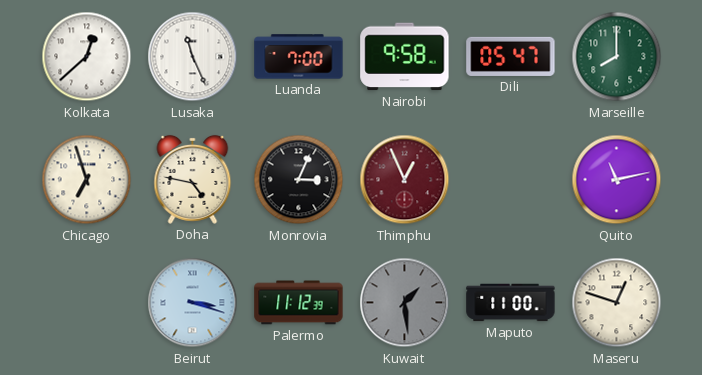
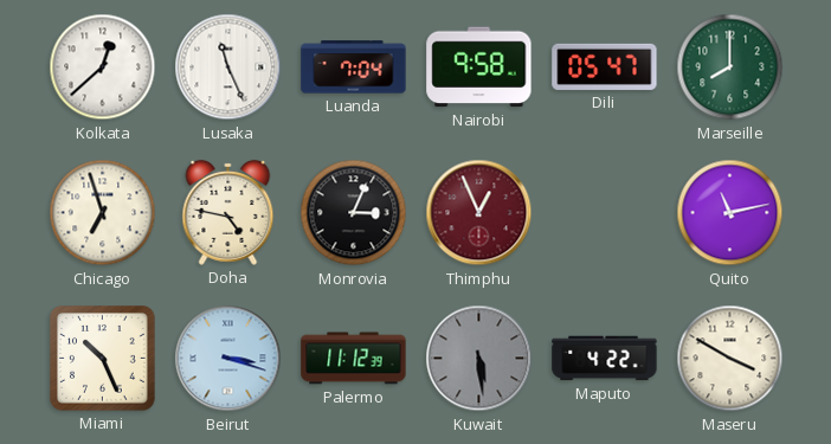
Luanda: 7:00 -> 7:04
Miami: none -> 10:26
Kuwait: 1:29 -> 5:29
Maputo: 11:00 -> 4:22
Maseru: 12:48 -> 3:50
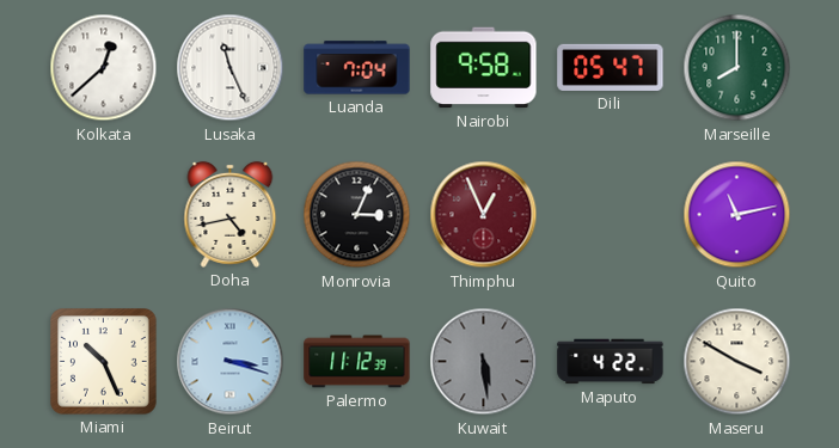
Chicago: 6:57 -> none
Doha: 4:47 -> 4:43
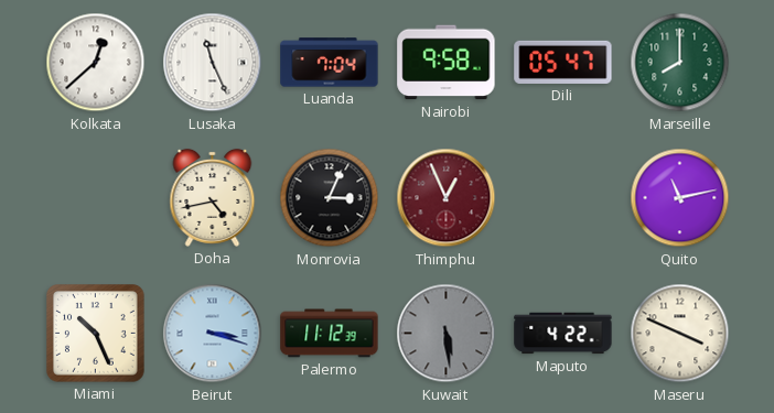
Maseru: 3:50 -> 3:49
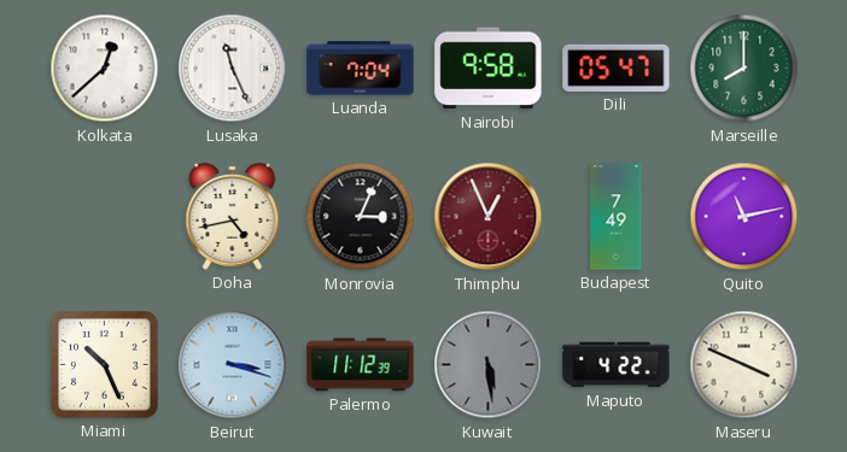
Budapest: none -> 7:49
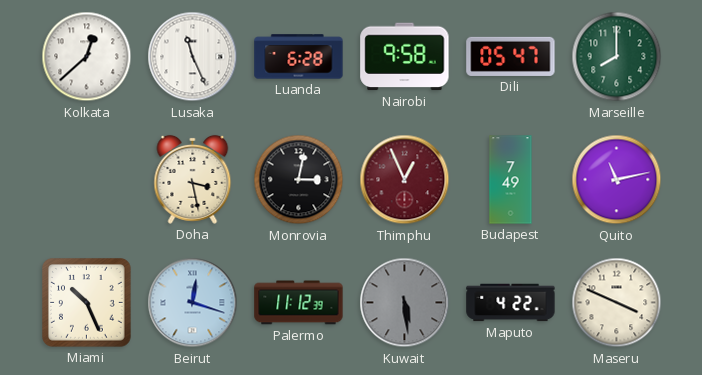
Luanda: 7:04 -> 6:28
Doha: 4:43 -> 3:28
Monrovia: 3:04 -> 3:02
Beirut: 3:18 -> 12:18
